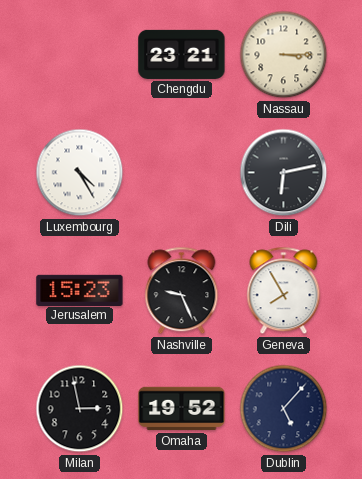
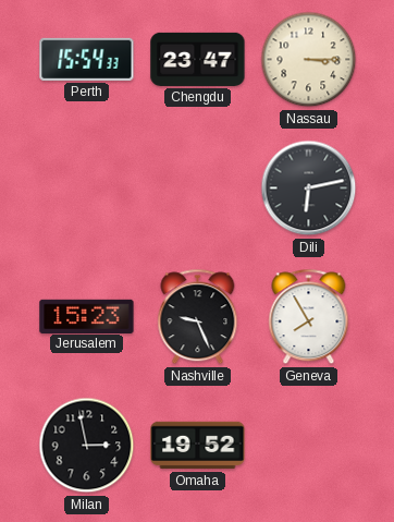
Perth: none -> 15:54
Chengdu: 23:21 -> 23:47
Luxembourg: 4:25 -> none
Dublin: 5:07 -> none
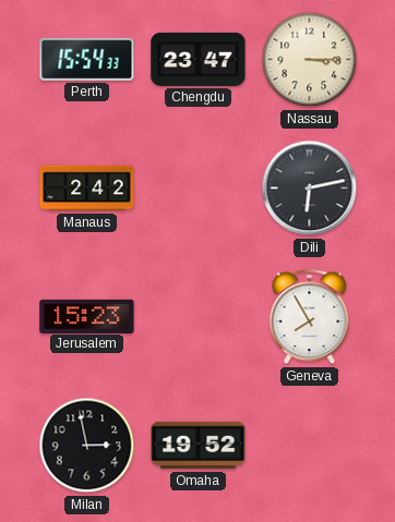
Manaus: none -> 2:42
Nashville: 9:26 -> none
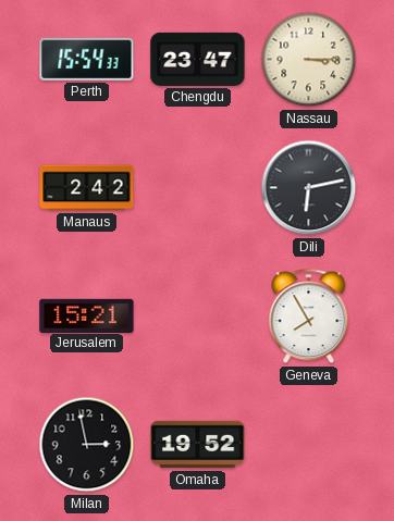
Jerusalem: 15:23 -> 15:21
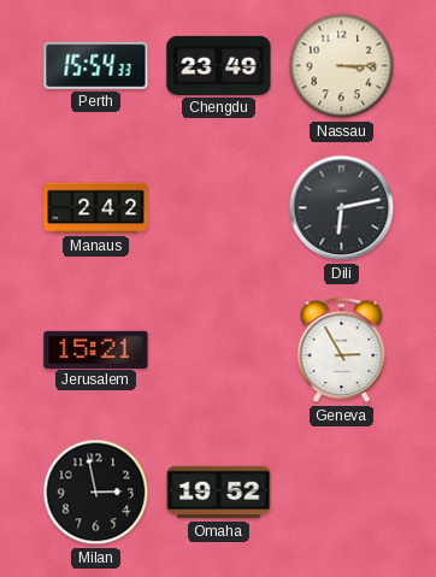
Chengdu: 23:47 -> 23:49
Geneva: 7:55 -> 2:55
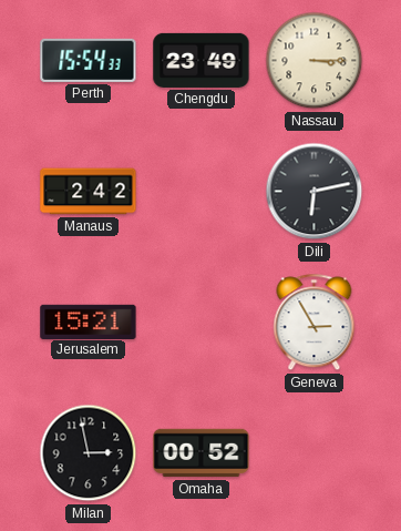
Omaha: 19:52 -> 00:52
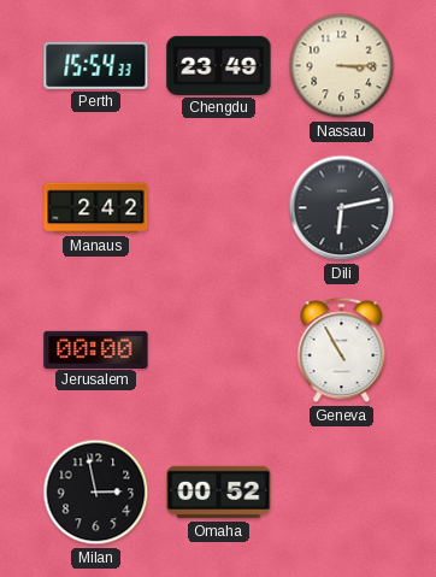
Jerusalem: 15:21 -> 00:00
Geneva: 2:55 -> 10:55
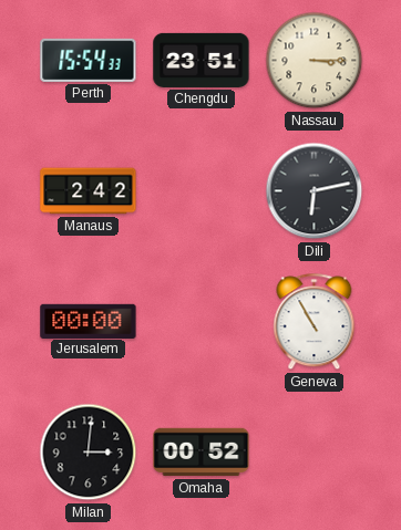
Chengdu: 23:49 -> 23:51
Milan: 2:58 -> 3:01
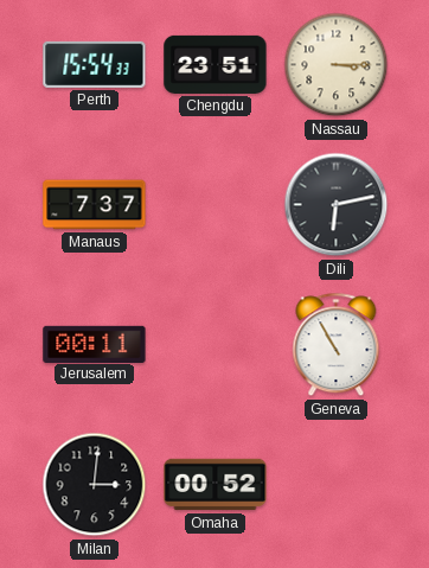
Manaus: 2:42 -> 7:37
Jerusalem: 00:00 -> 00:11
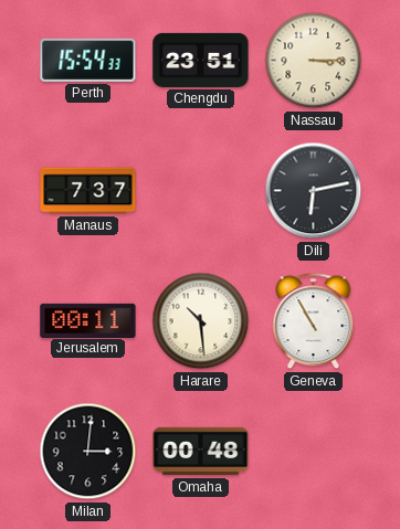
Harare: none -> 10:29
Omaha: 00:52 -> 00:48
